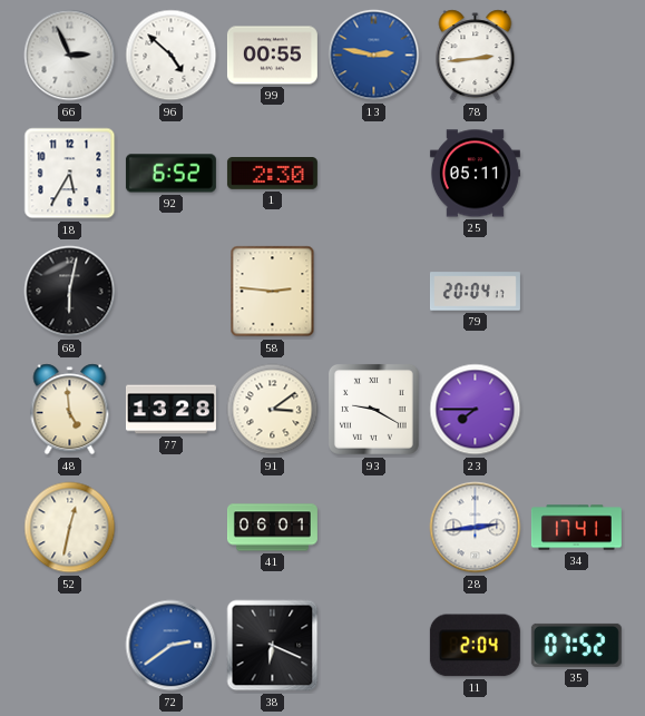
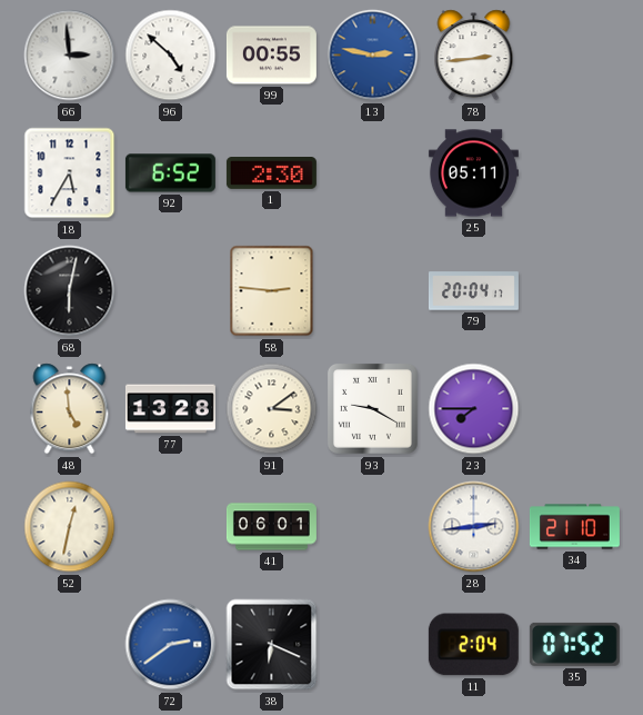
66: 2:56 -> 2:59
34: 17:41 -> 21:10
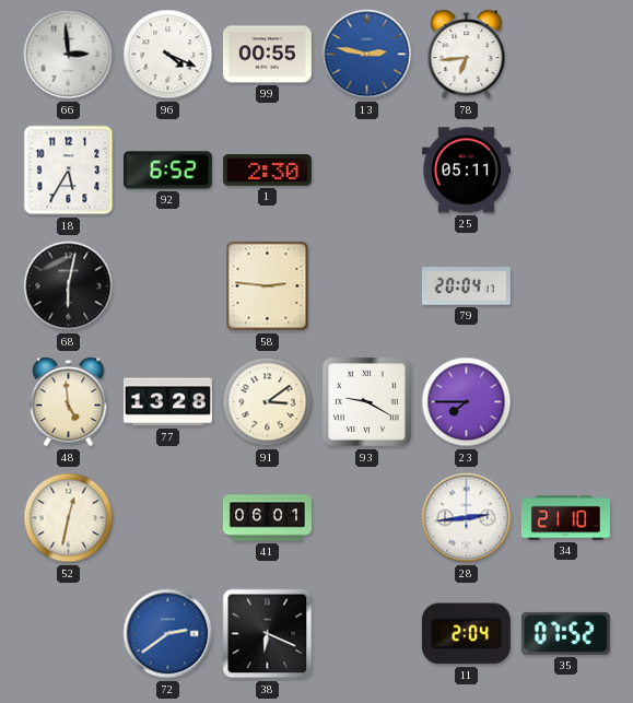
96: 4:52 -> 4:19
78: 2:44 -> 6:44
